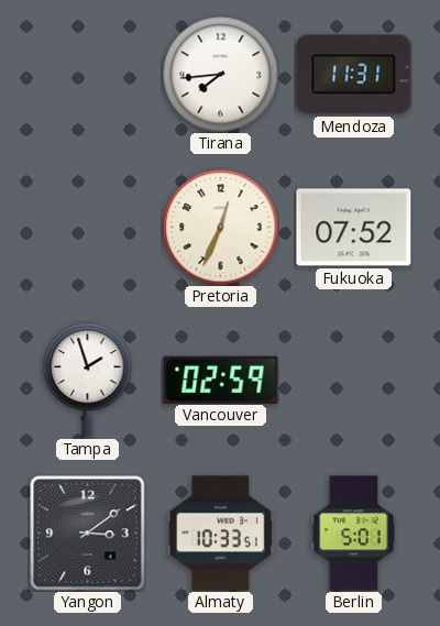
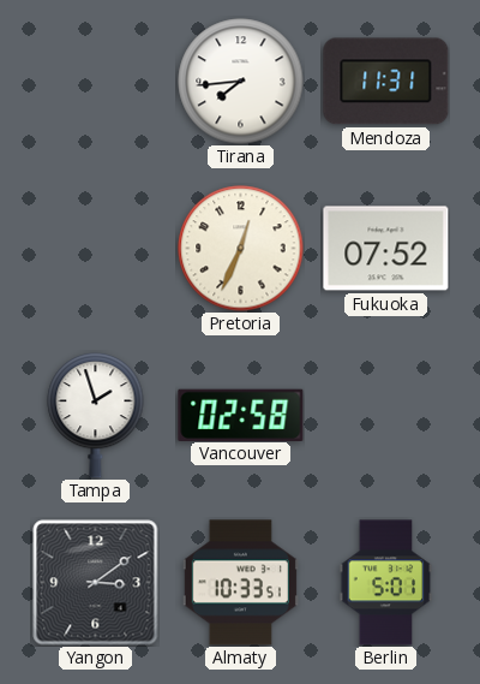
Vancouver: 02:59 -> 02:58
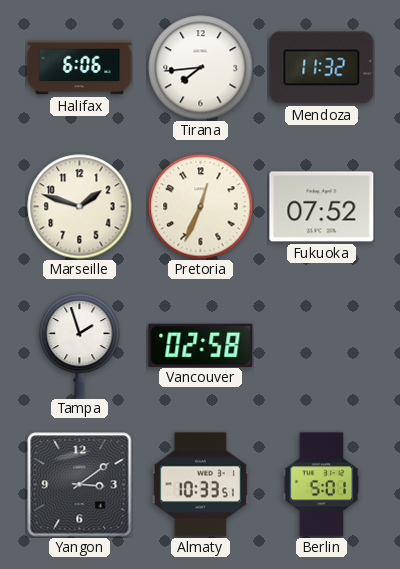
Halifax: none -> 6:06
Mendoza: 11:31 -> 11:32
Marseille: none -> 1:48
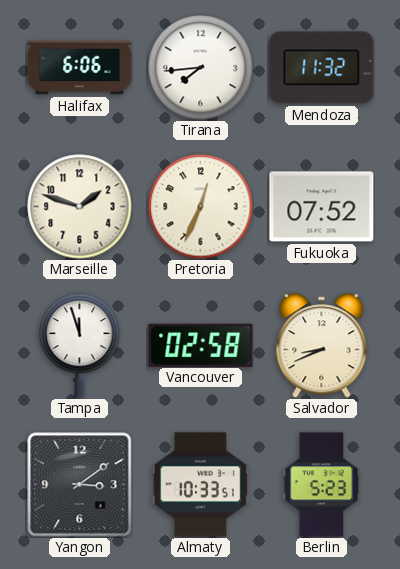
Tampa: 1:57 -> 11:57
Salvador: none -> 8:41
Berlin: 5:01 -> 5:23
